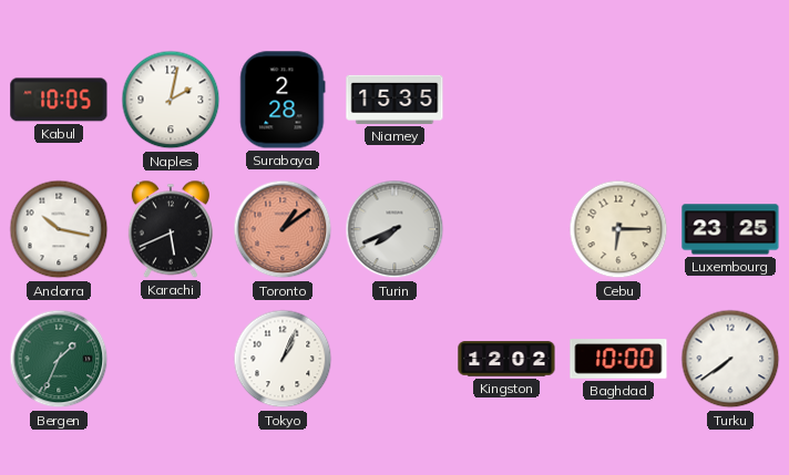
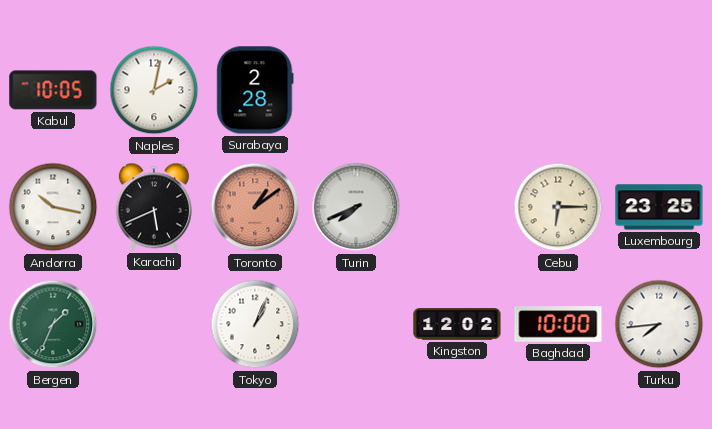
Niamey: 15:35 -> none
Turku: 7:39 -> 7:44
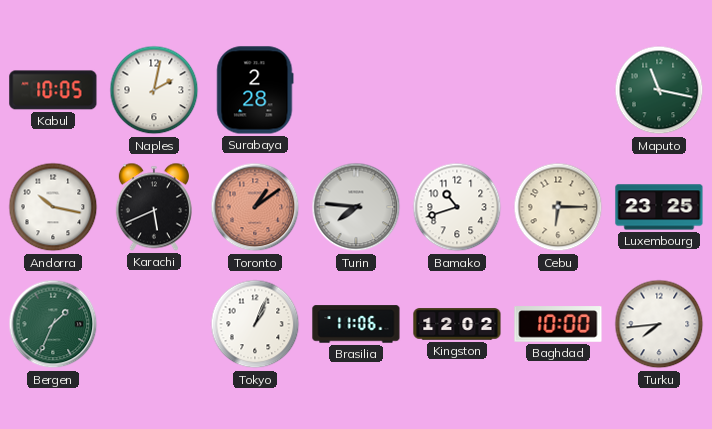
Maputo: none -> 11:17
Turin: 7:41 -> 7:46
Bamako: none -> 10:42
Brasilia: none -> 11:06
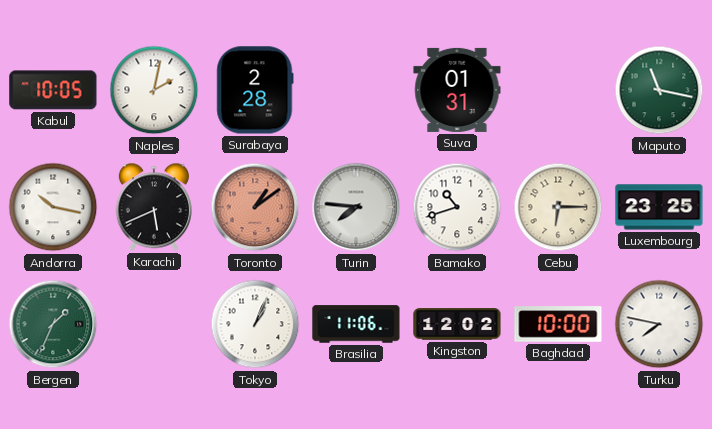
Suva: none -> 01:31
Turku: 7:44 -> 7:47
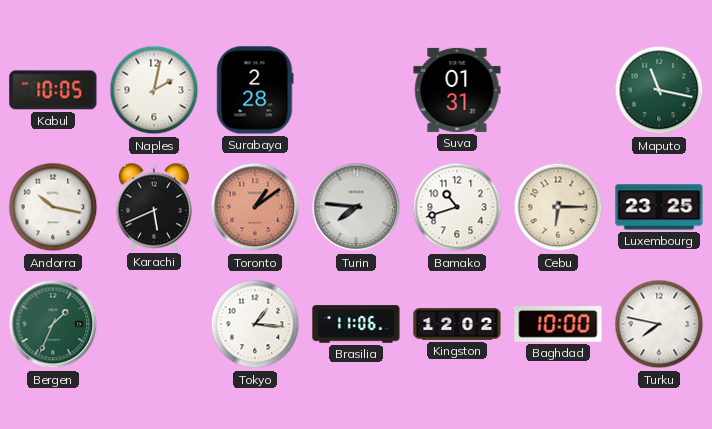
Tokyo: 1:04 -> 1:16
